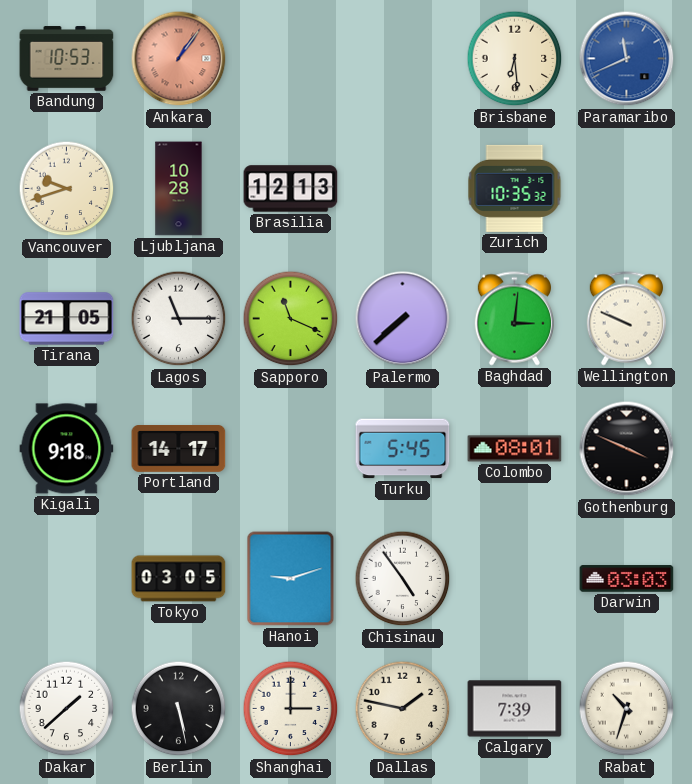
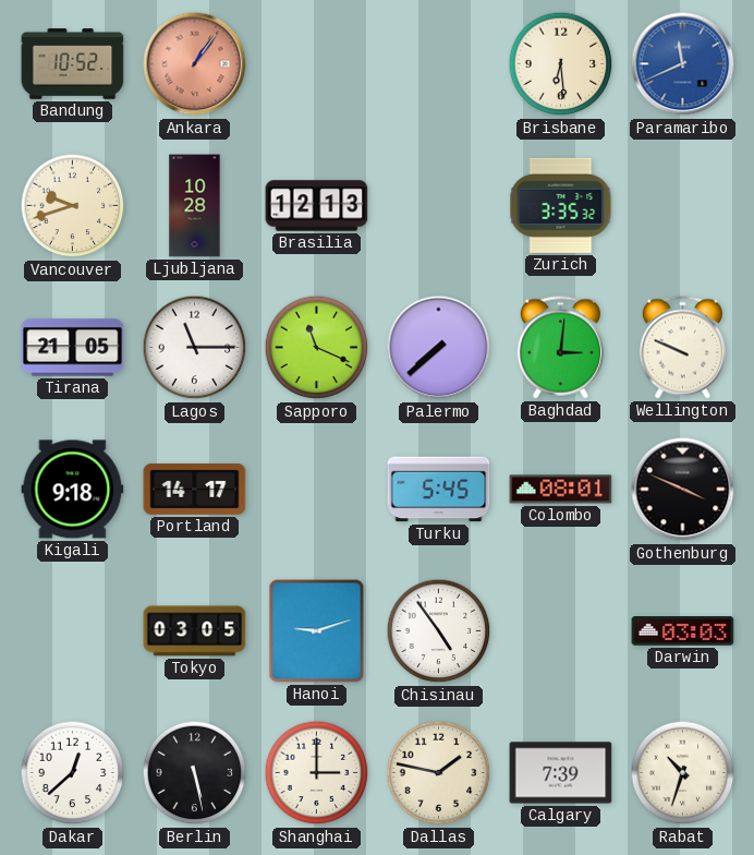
Bandung: 10:53 -> 10:52
Zurich: 10:35 -> 3:35
Dakar: 1:38 -> 12:38
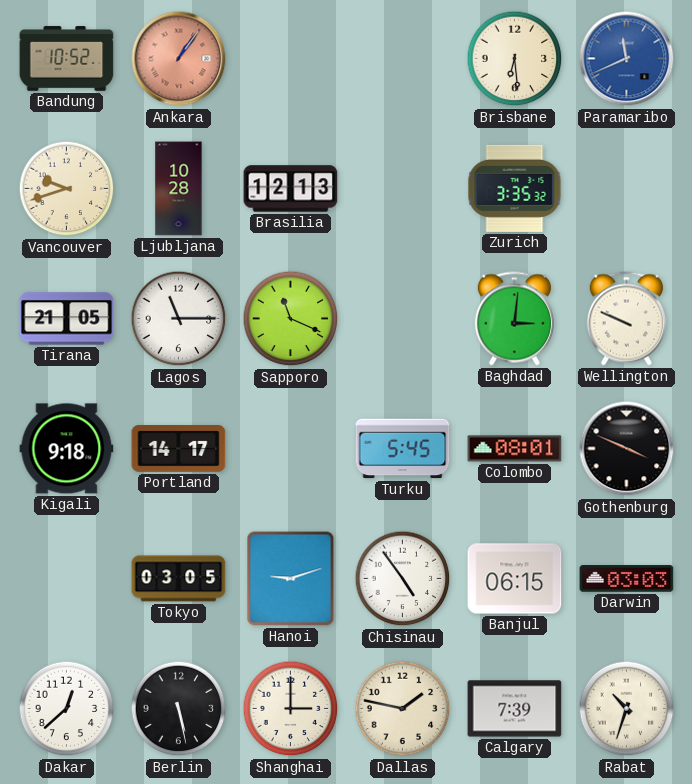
Palermo: 7:38 -> none
Banjul: none -> 06:15
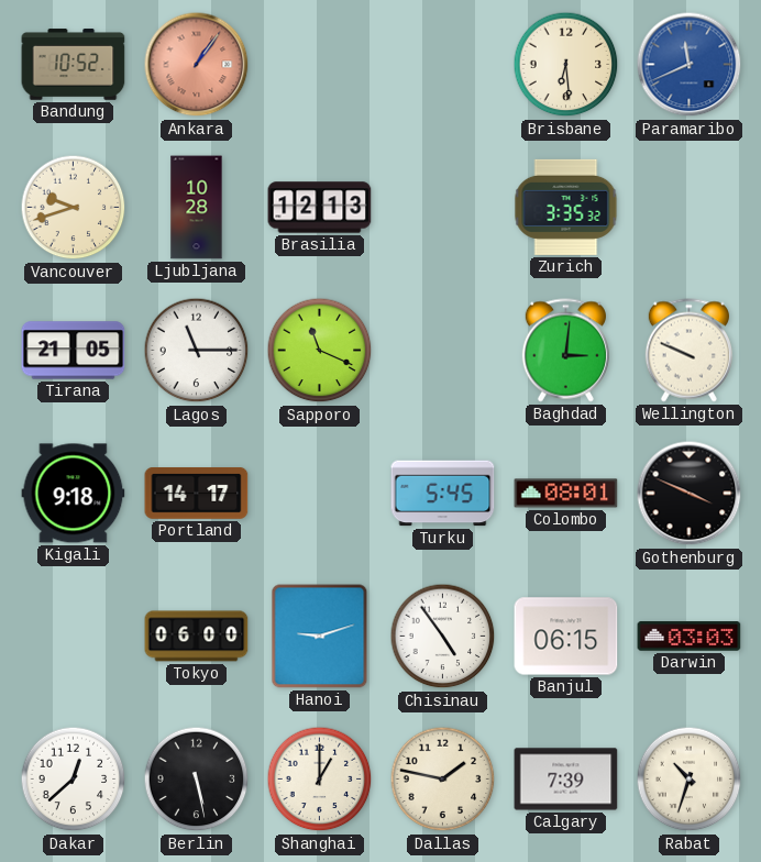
Tokyo: 03:05 -> 06:00
Shanghai: 3:00 -> 1:00
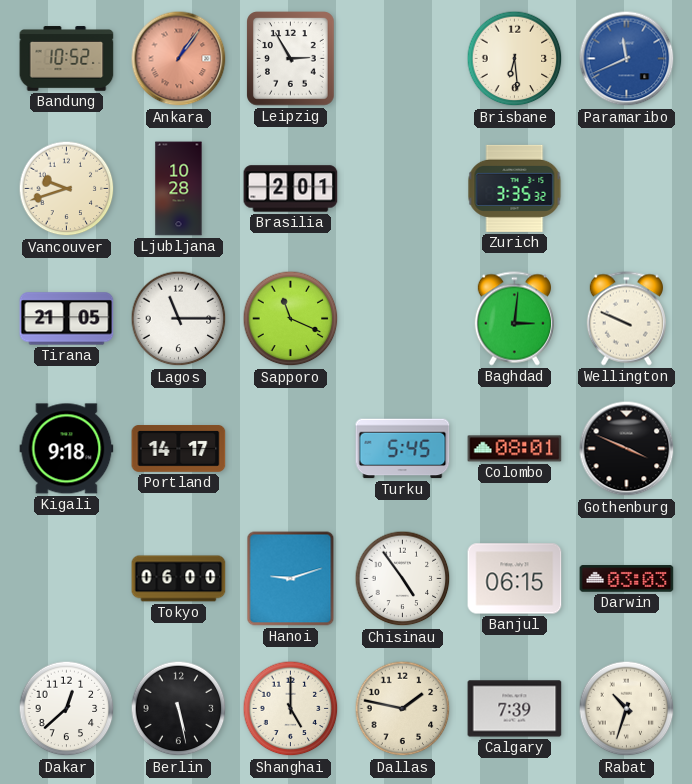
Leipzig: none -> 2:55
Brasilia: 12:13 -> 2:01
Shanghai: 1:00 -> 5:00
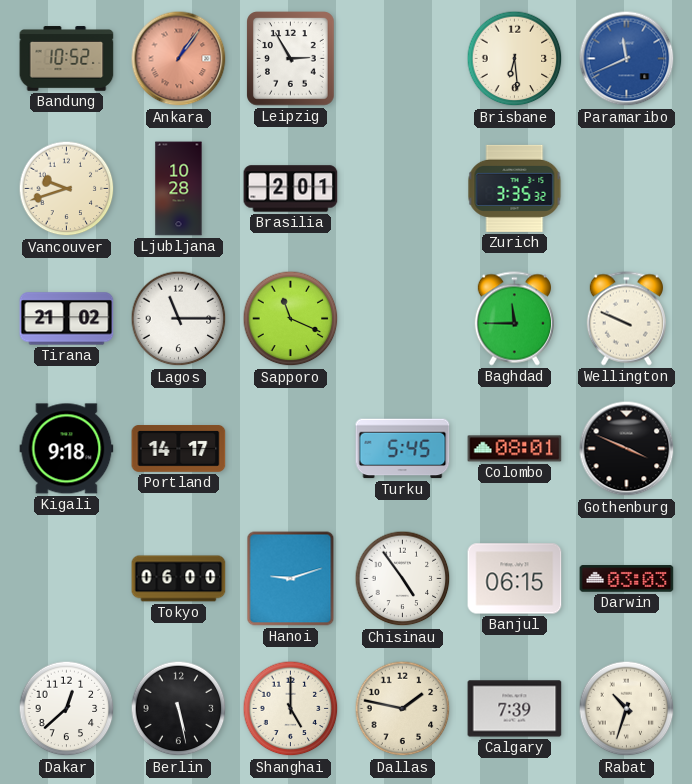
Tirana: 21:05 -> 21:02
Baghdad: 3:01 -> 11:45
